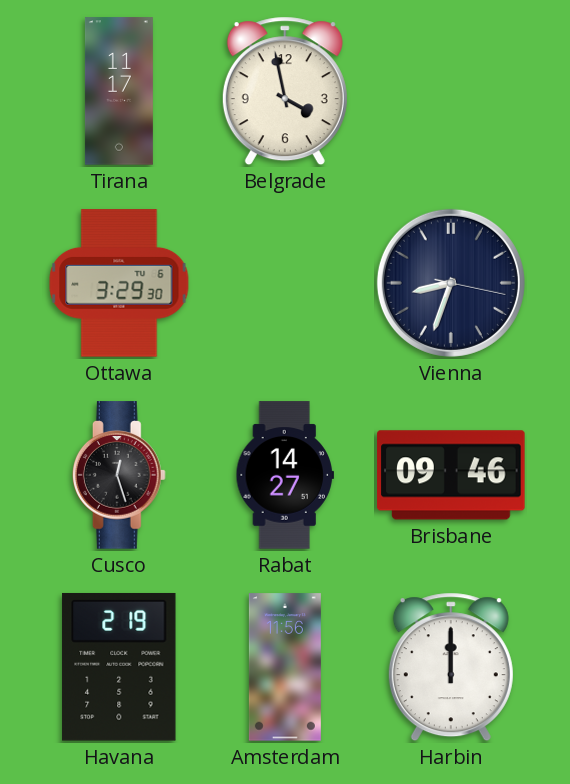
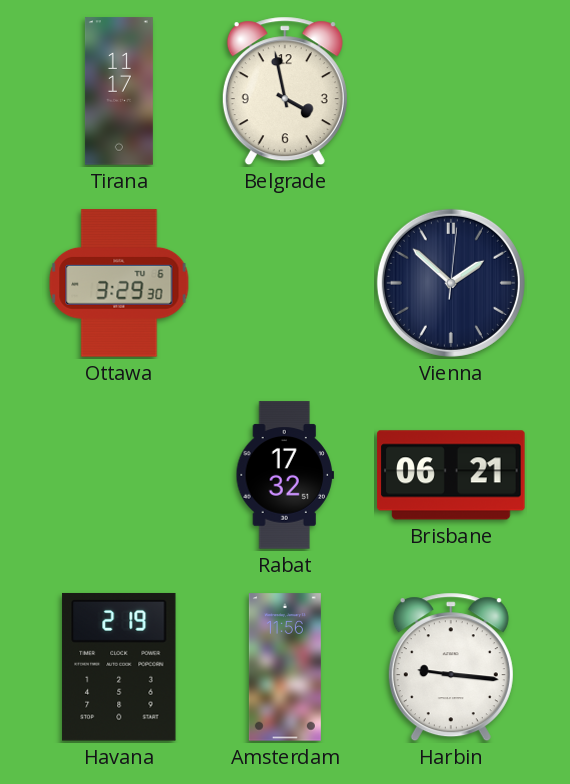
Vienna: 8:33 -> 1:52
Cusco: 12:27 -> none
Rabat: 14:27 -> 17:32
Brisbane: 09:46 -> 06:21
Harbin: 12:00 -> 9:16
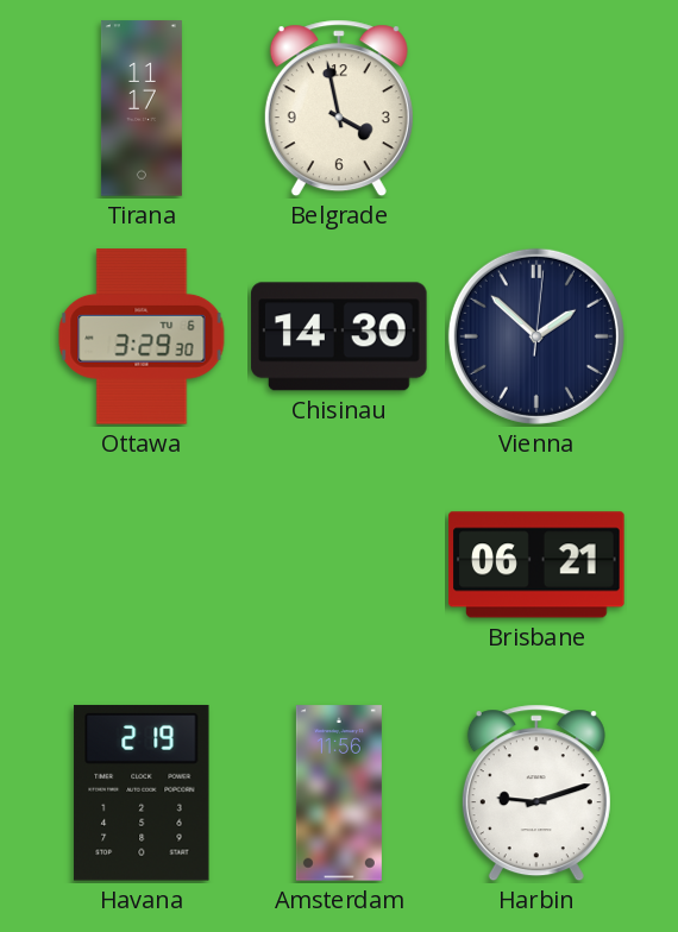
Chisinau: none -> 14:30
Rabat: 17:32 -> none
Harbin: 9:16 -> 9:12
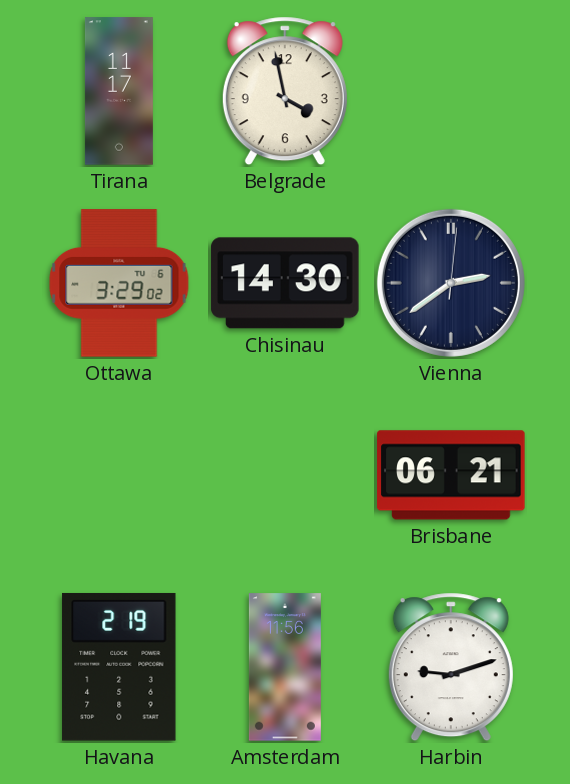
Ottawa: 3:29:30 -> 3:29:02
Vienna: 1:52 -> 2:39
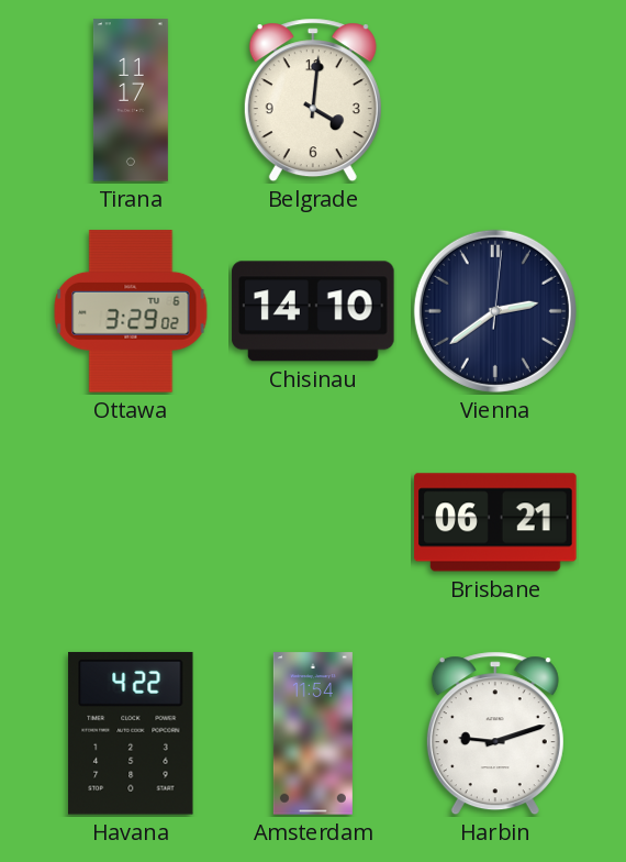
Belgrade: 3:58 -> 4:01
Chisinau: 14:30 -> 14:10
Havana: 2:19 -> 4:22
Amsterdam: 11:56 -> 11:54
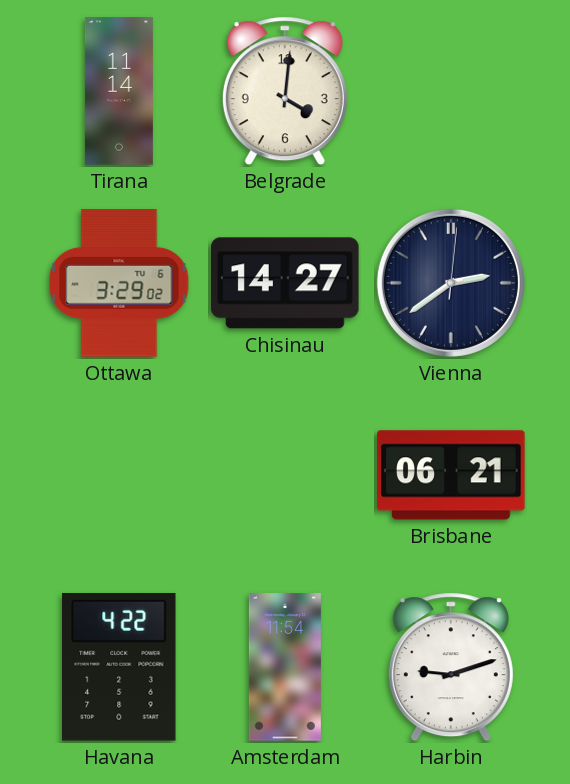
Tirana: 11:17 -> 11:14
Chisinau: 14:10 -> 14:27
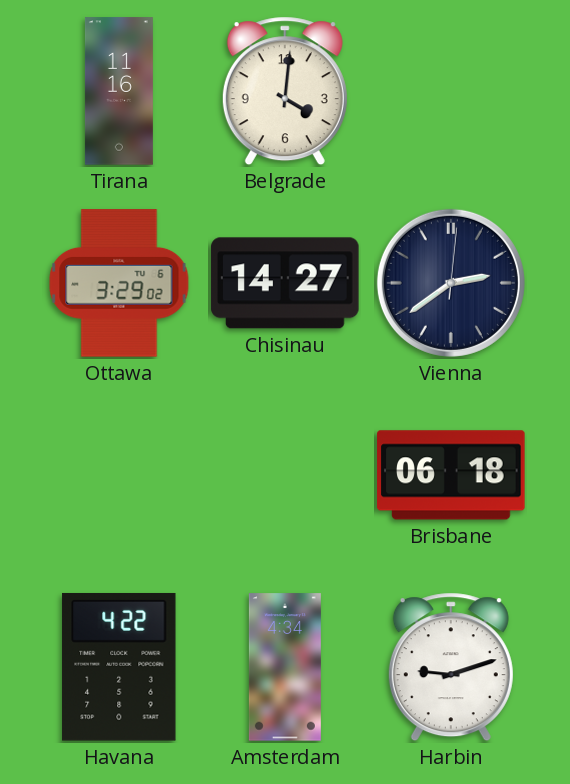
Tirana: 11:14 -> 11:16
Brisbane: 06:21 -> 06:18
Amsterdam: 11:54 -> 4:34
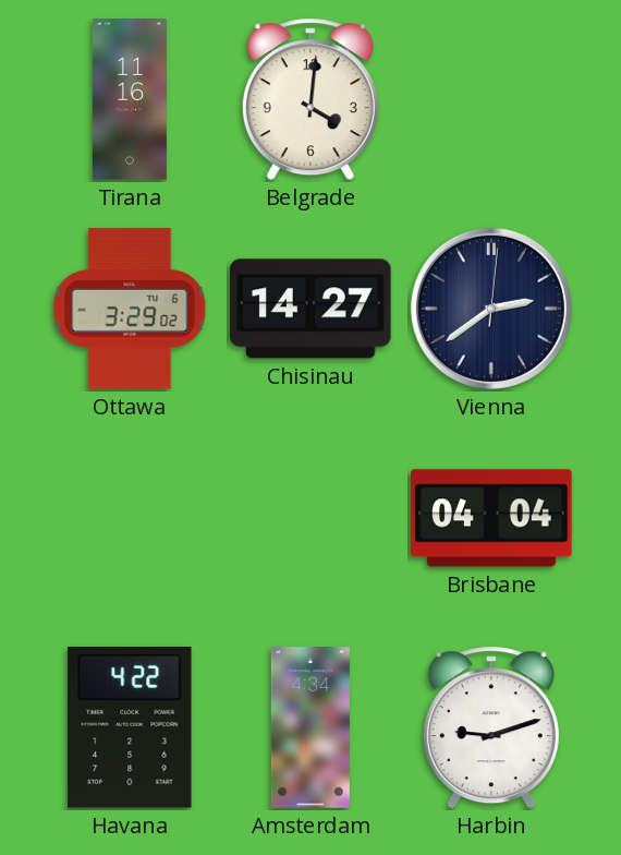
Brisbane: 06:18 -> 04:04
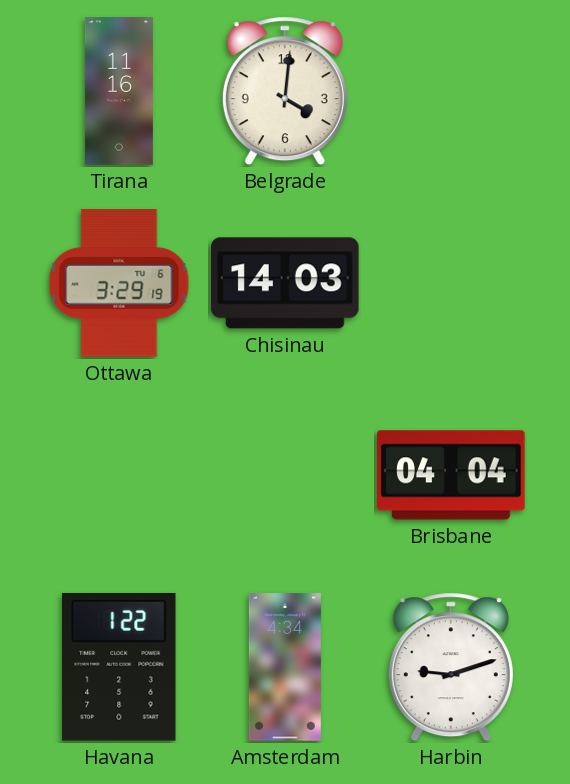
Ottawa: 3:29:02 -> 3:29:19
Chisinau: 14:27 -> 14:03
Vienna: 2:39 -> none
Havana: 4:22 -> 1:22
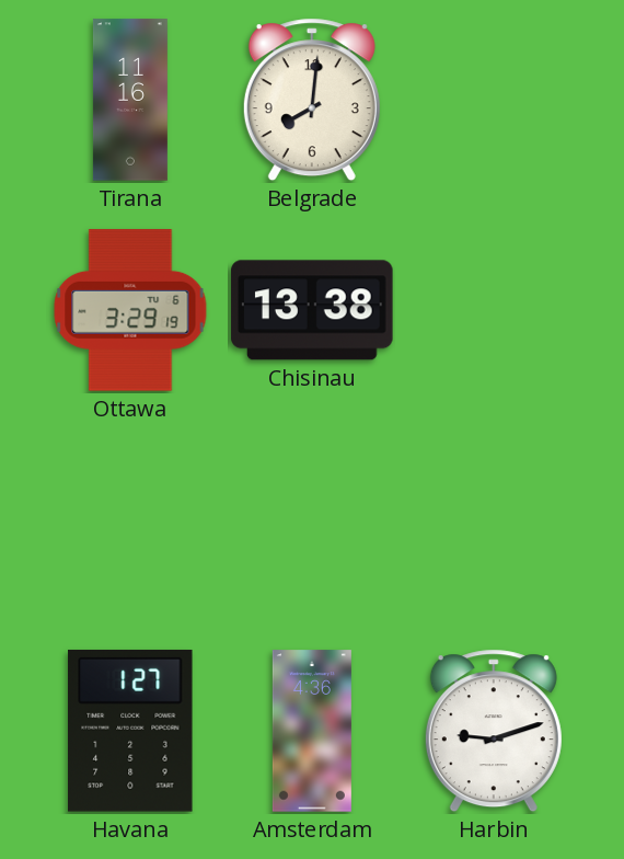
Belgrade: 4:01 -> 8:01
Chisinau: 14:03 -> 13:38
Brisbane: 04:04 -> none
Havana: 1:22 -> 1:27
Amsterdam: 4:34 -> 4:36
